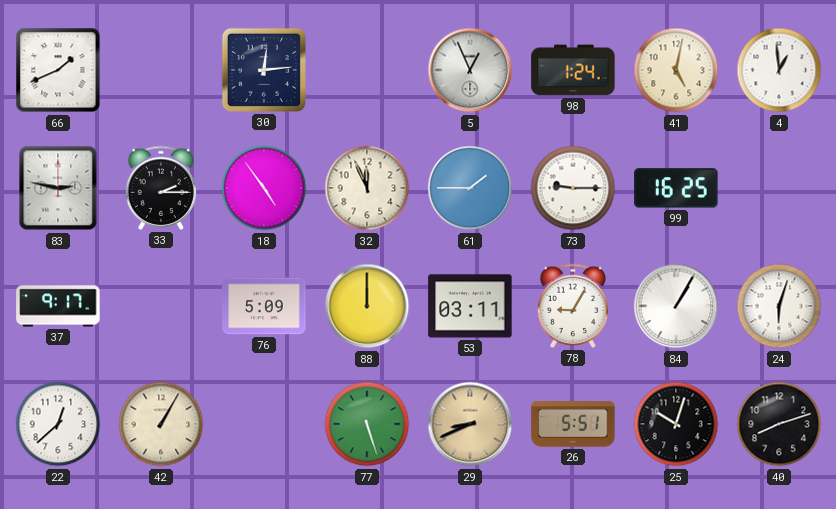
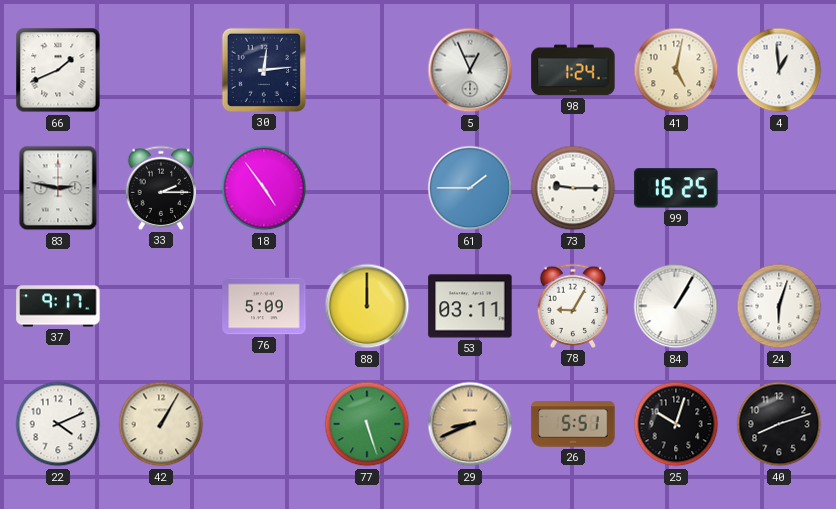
32: 11:56 -> none
22: 12:38 -> 4:11
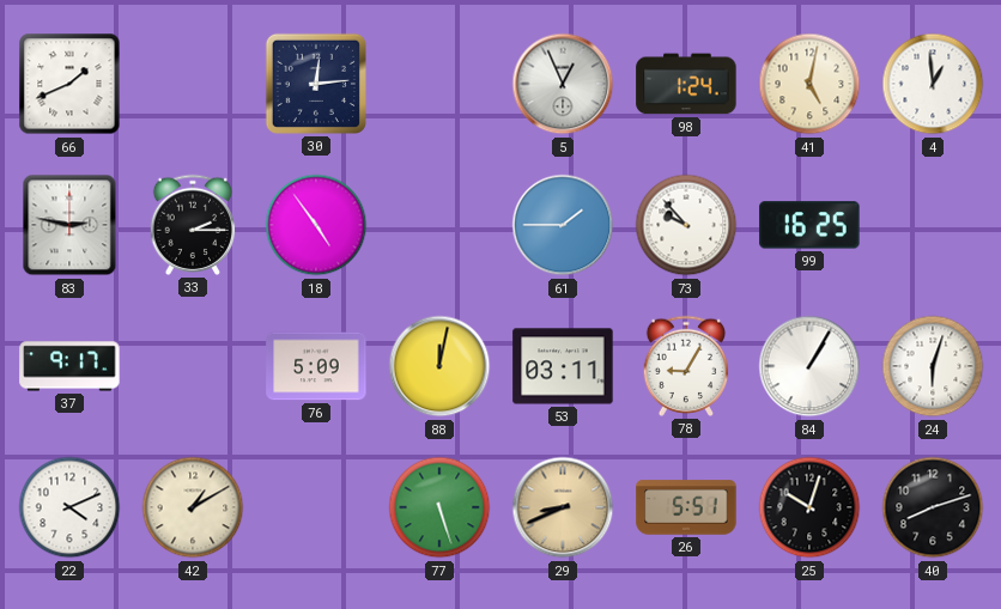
73: 9:15 -> 9:53
88: 12:00 -> 12:02
42: 1:05 -> 1:10
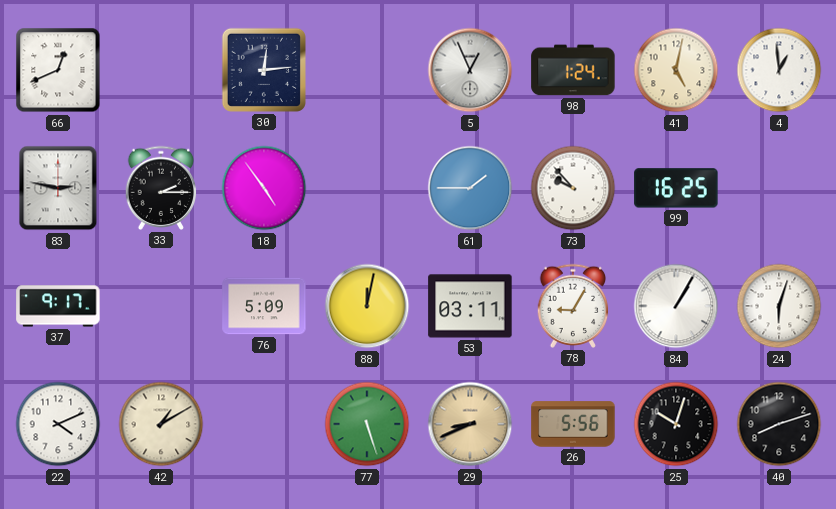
66: 1:41 -> 12:41
26: 5:51 -> 5:56
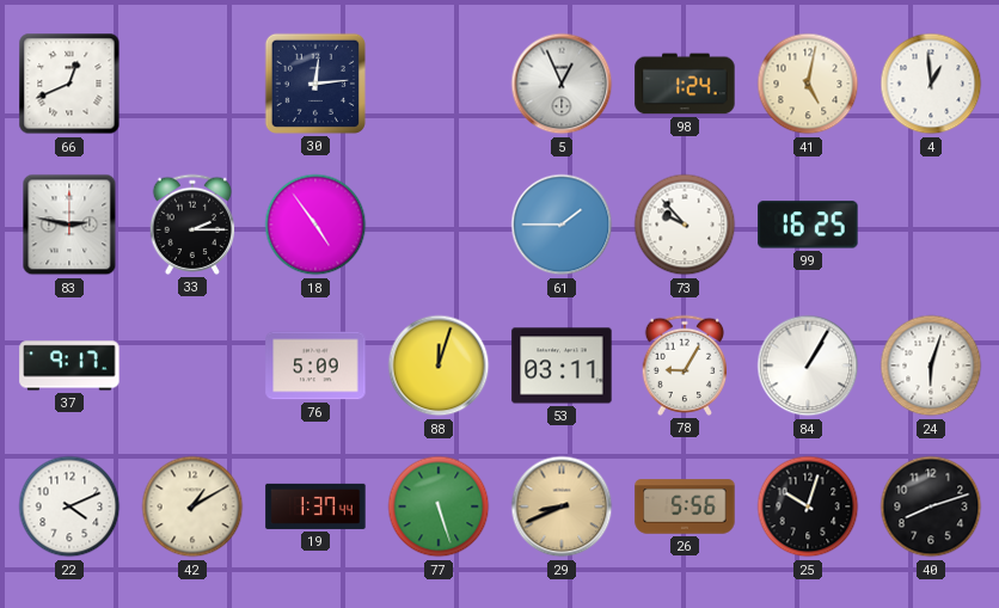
88: 12:02 -> 12:03
19: none -> 1:37
